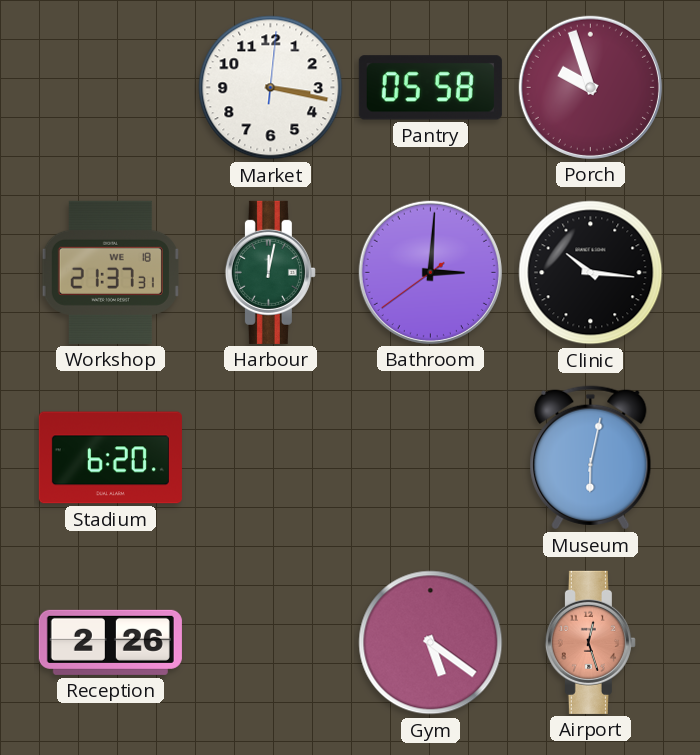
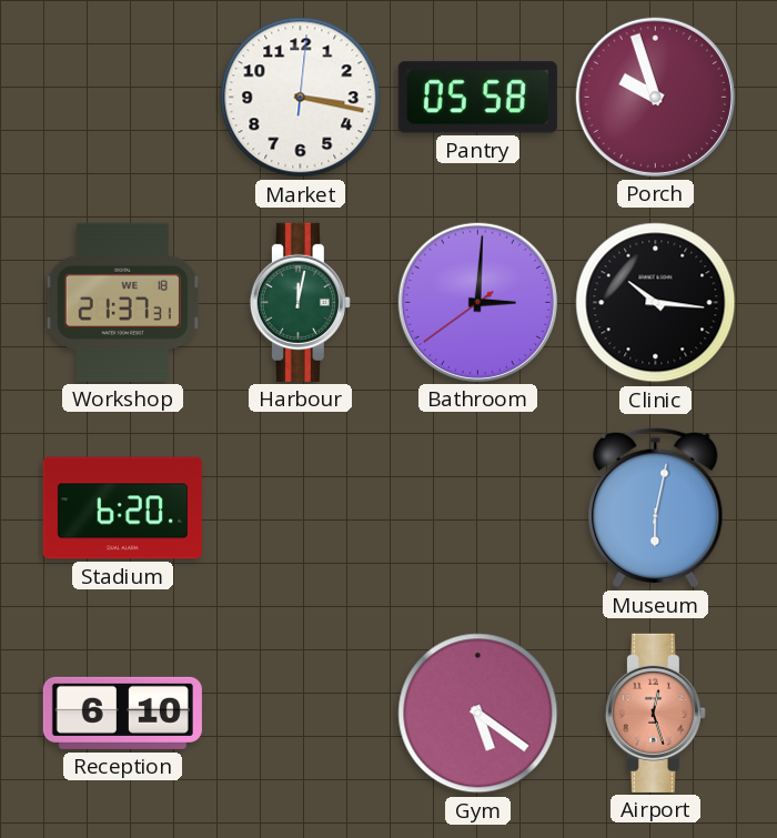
Reception: 2:26 -> 6:10
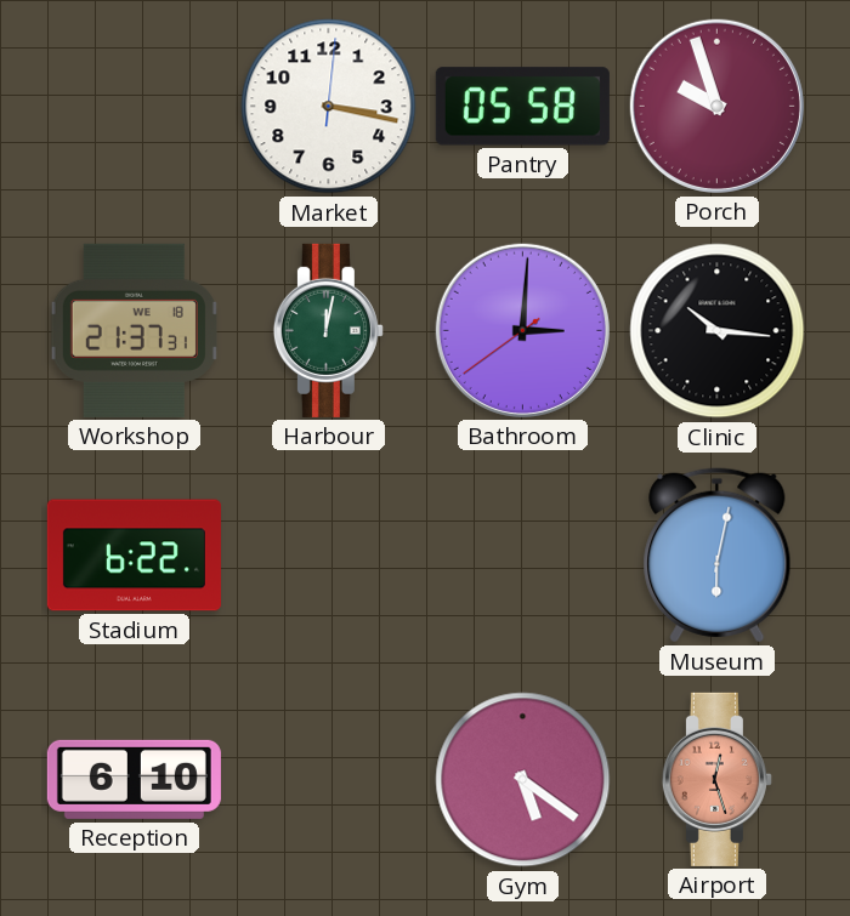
Stadium: 6:20 -> 6:22
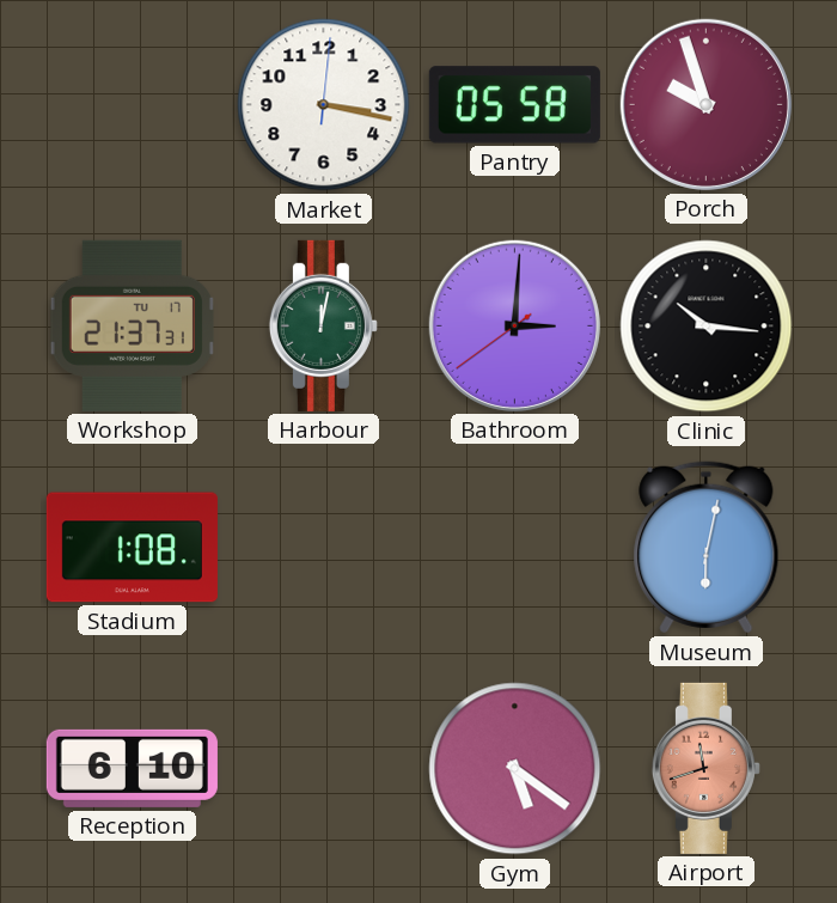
Workshop date: WE 18 -> TU 17
Stadium: 6:22 -> 1:08
Airport: 12:27 -> 11:42
